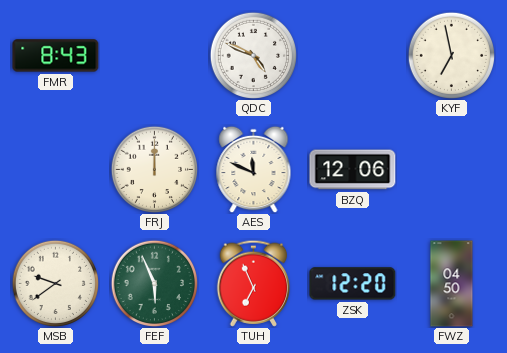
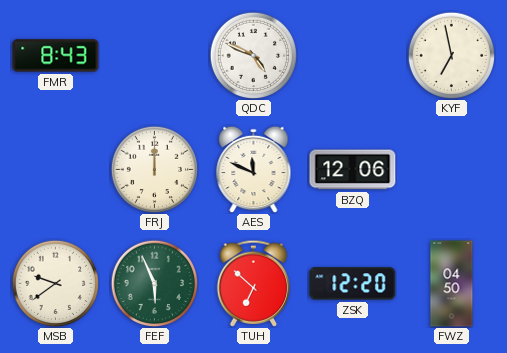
TUH: 6:56 -> 6:52
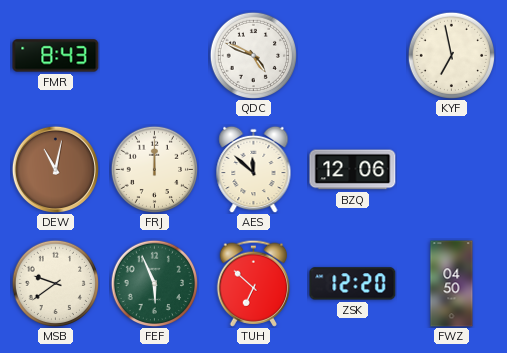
DEW: none -> 11:02
AES: 11:49 -> 11:52
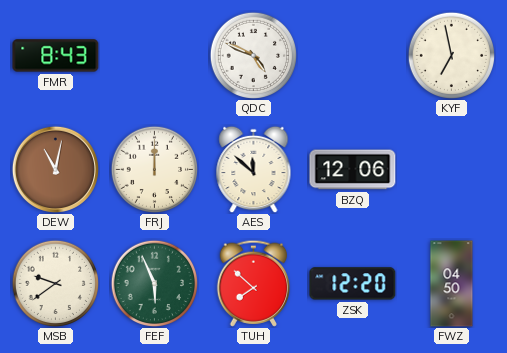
TUH: 6:52 -> 7:52
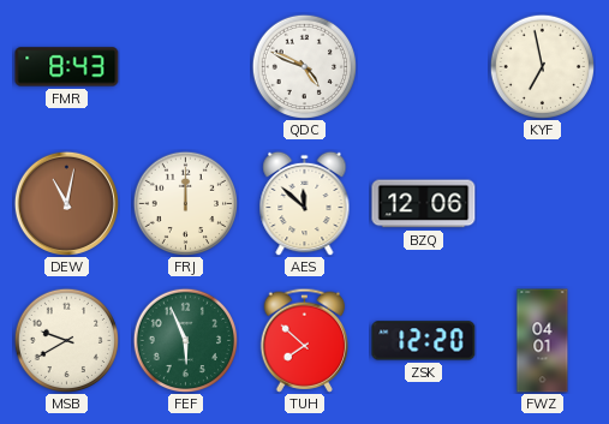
MSB: 9:39 -> 9:40
FWZ: 04:50 -> 04:01
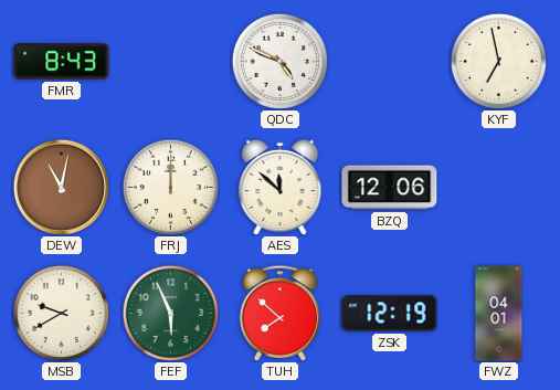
ZSK: 12:20 -> 12:19
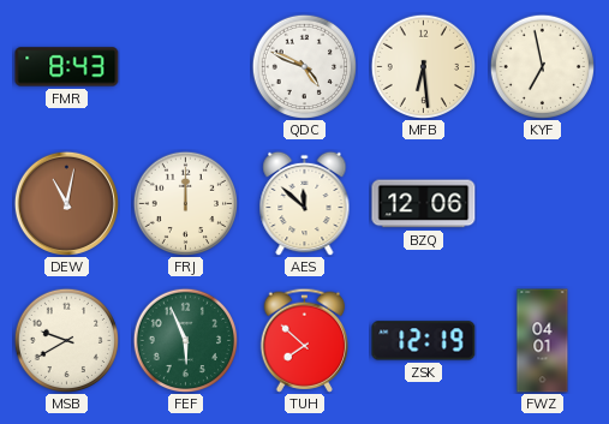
MFB: none -> 6:29
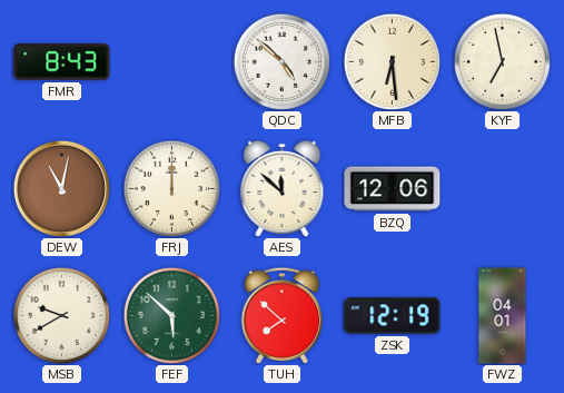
QDC: 4:49 -> 4:52
FEF: 5:56 -> 5:52
